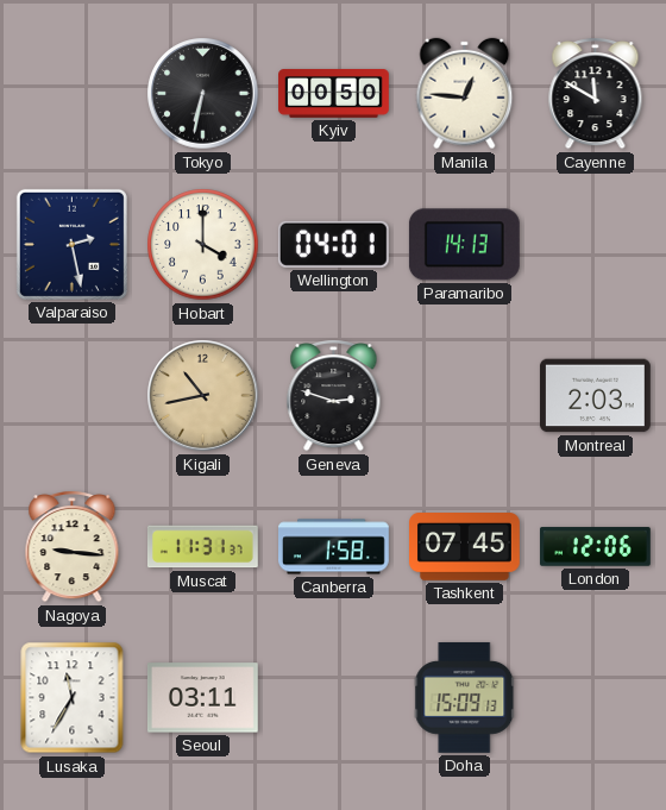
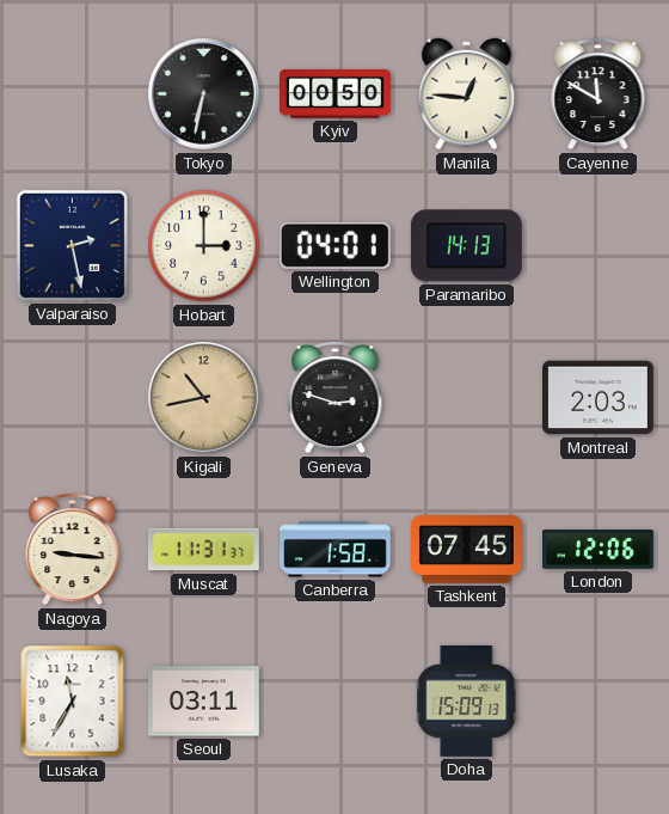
Hobart: 4:00 -> 3:00
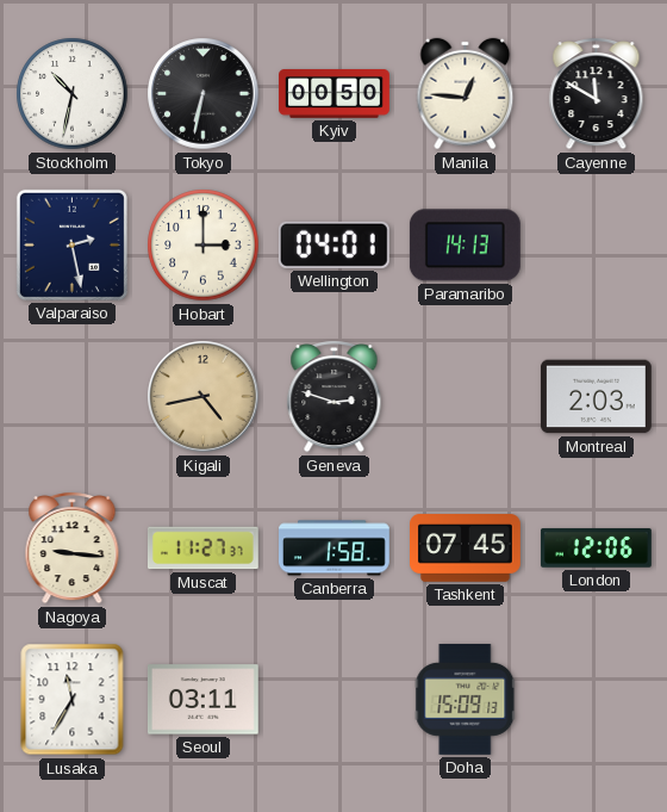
Stockholm: none -> 10:32
Kigali: 10:43 -> 4:43
Muscat: 11:31 -> 11:27
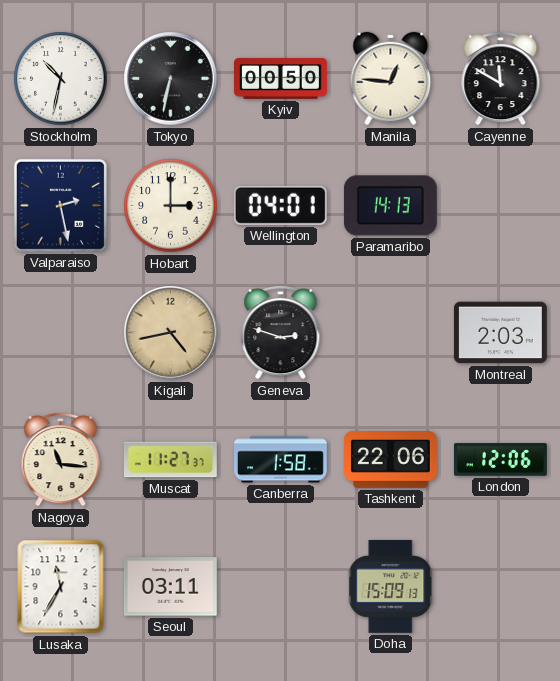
Nagoya: 9:16 -> 11:16
Tashkent: 07:45 -> 22:06
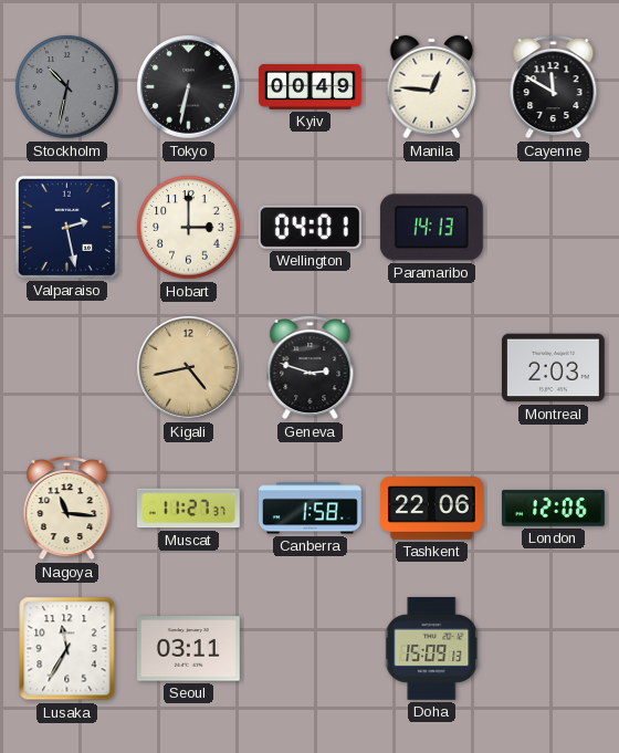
Stockholm dial: white -> grey
Kyiv: 00:50 -> 00:49
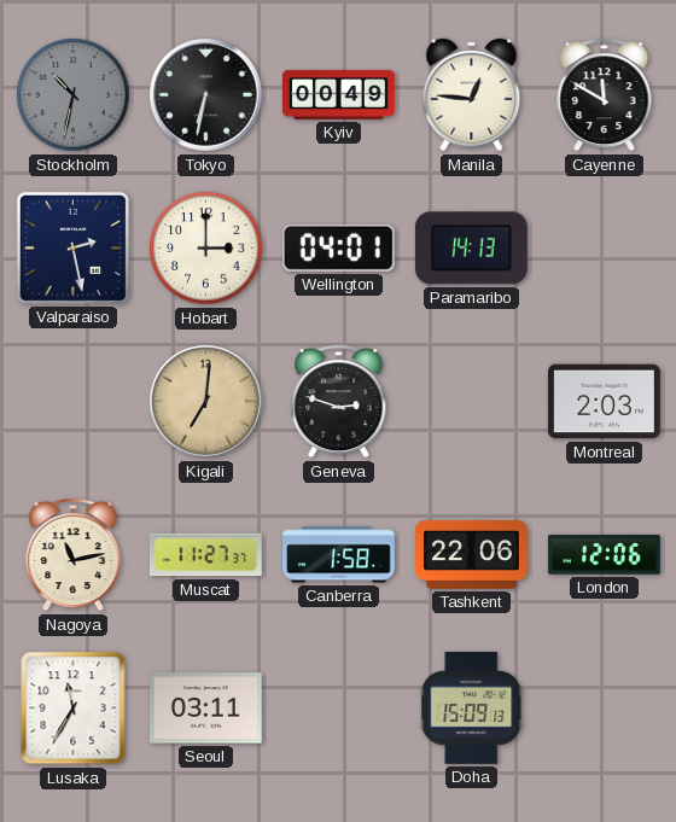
Kigali: 4:43 -> 7:01
Nagoya: 11:16 -> 11:13
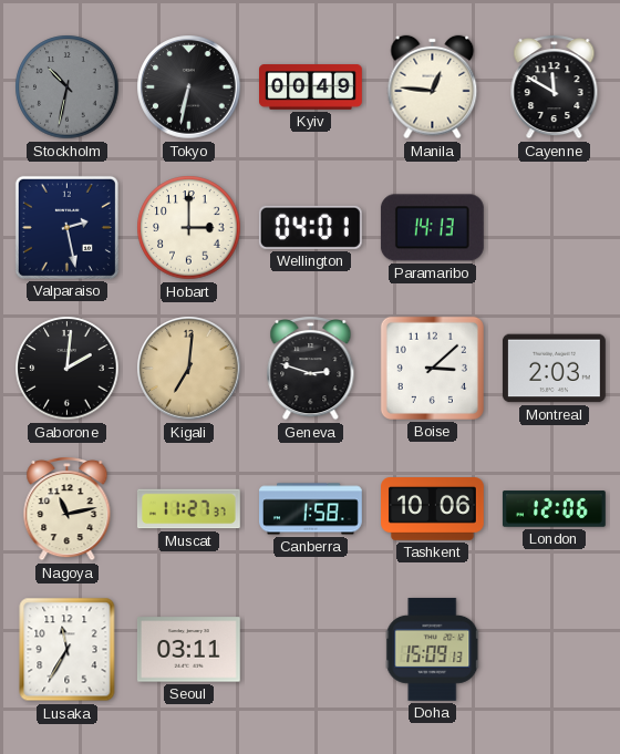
Gaborone: none -> 2:01
Boise: none -> 3:08
Tashkent: 22:06 -> 10:06
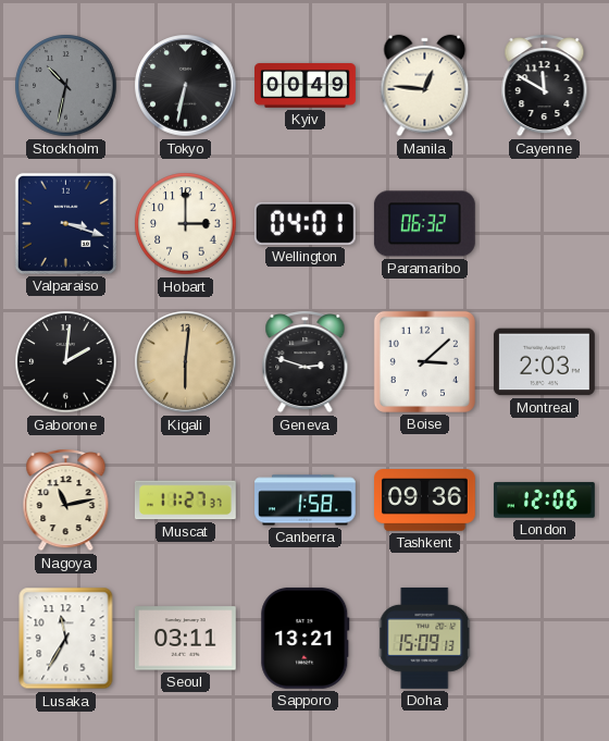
Valparaiso: 2:28 -> 3:18
Paramaribo: 14:13 -> 06:32
Kigali: 7:01 -> 6:01
Tashkent: 10:06 -> 09:36
Sapporo: none -> 13:21
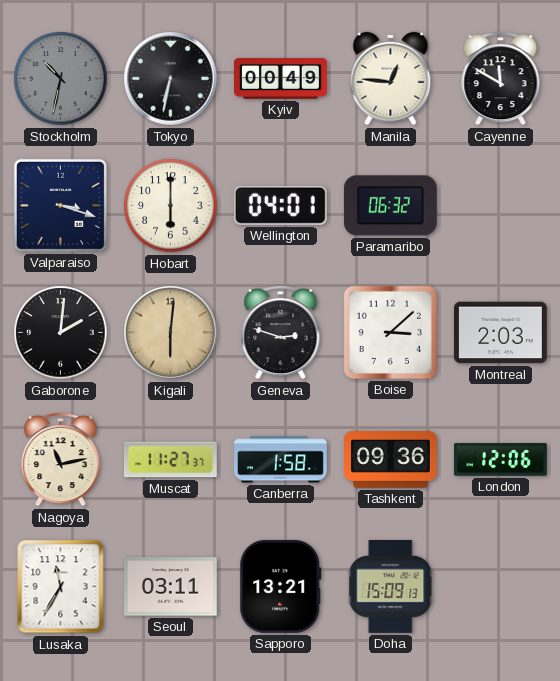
Hobart: 3:00 -> 6:00
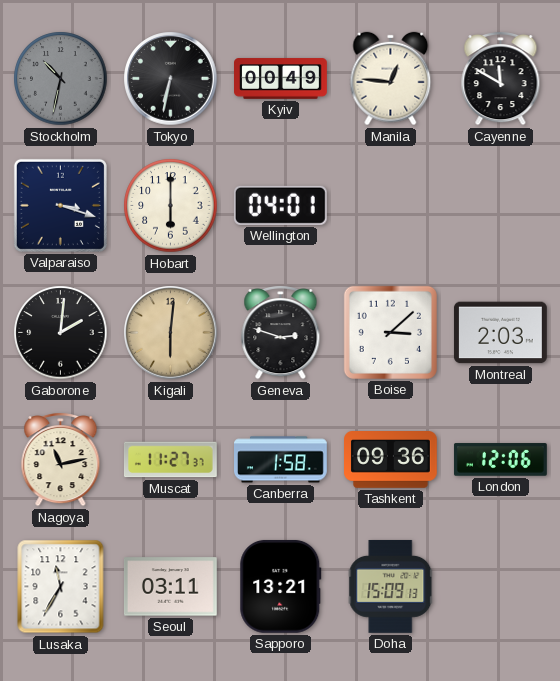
Paramaribo: 06:32 -> none
